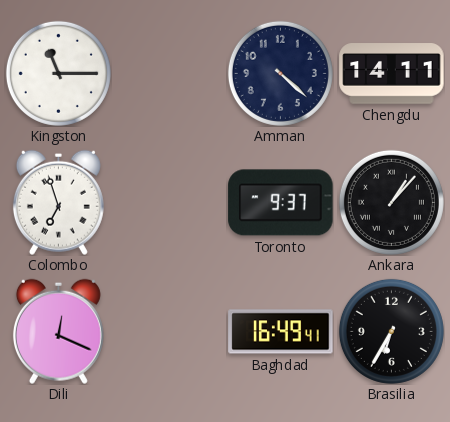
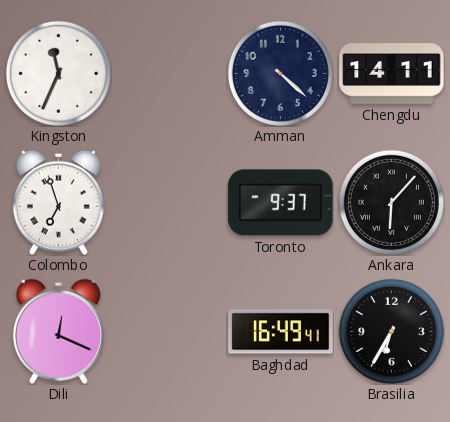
Kingston: 11:15 -> 11:34
Ankara: 1:07 -> 6:07
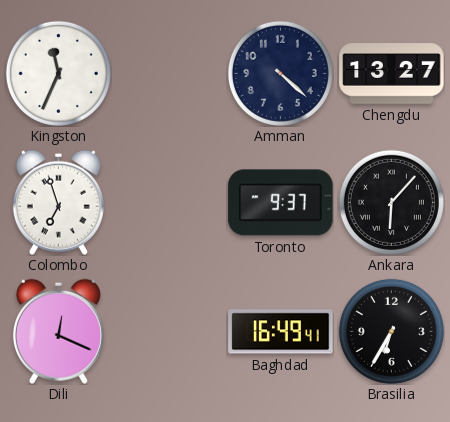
Chengdu: 14:11 -> 13:27
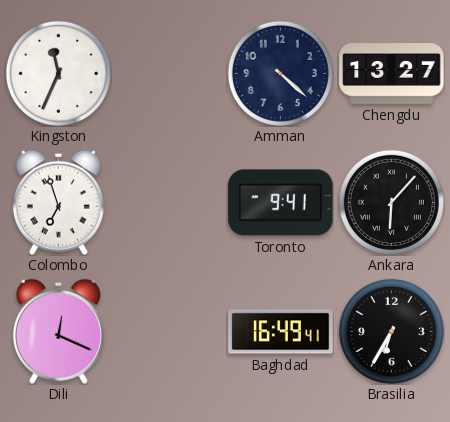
Toronto: 9:37 -> 9:41
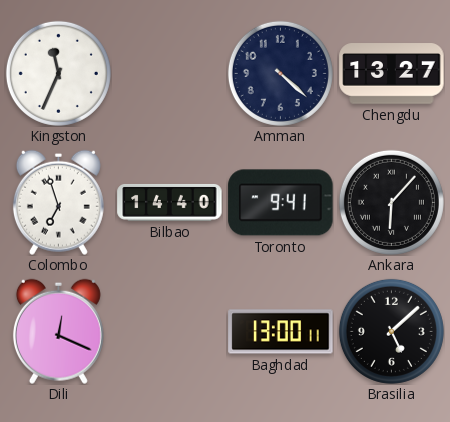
Bilbao: none -> 14:40
Baghdad: 16:49 -> 13:00
Brasilia: 6:35 -> 5:08
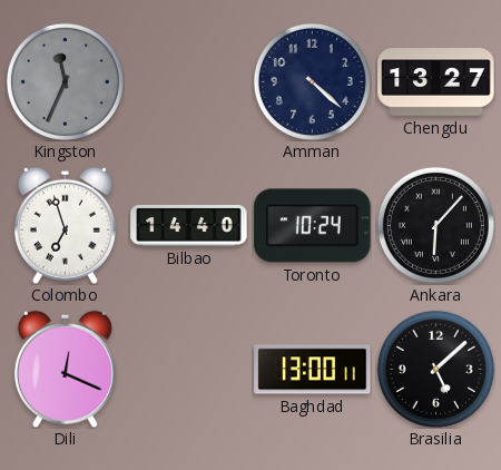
Kingston dial: white -> grey
Toronto: 9:41 -> 10:24
